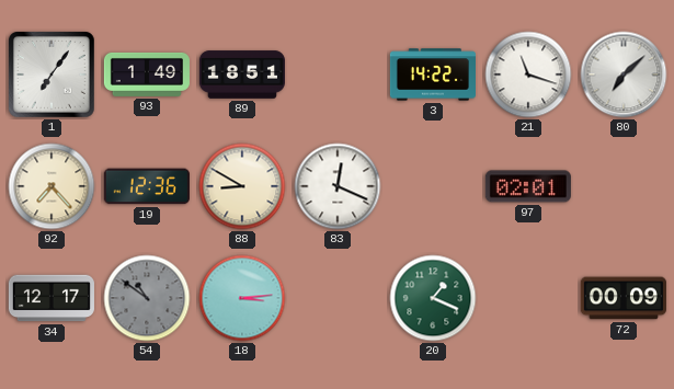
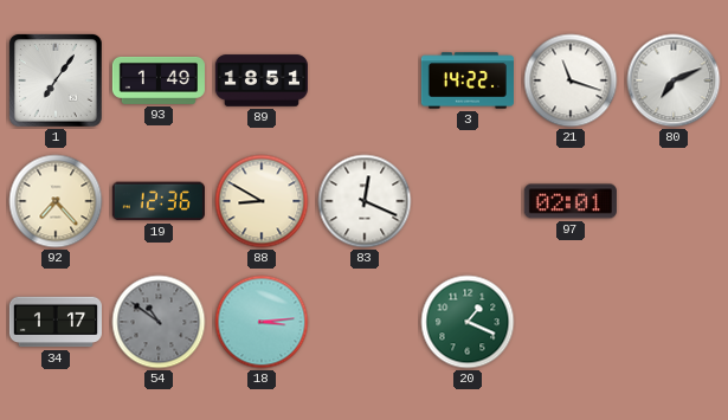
80: 7:08 -> 7:11
34: 12:17 -> 1:17
72: 00:09 -> none
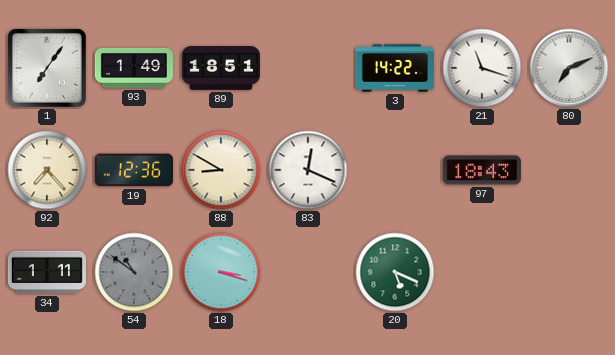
97: 02:01 -> 18:43
34: 1:17 -> 1:11
18: 3:14 -> 3:18
20: 1:19 -> 5:19
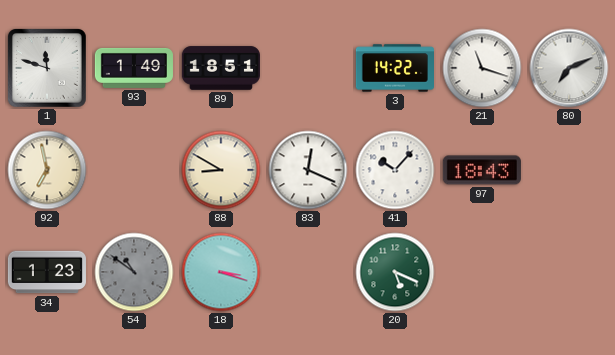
1: 7:06 -> 11:48
92: 7:23 -> 6:58
19: 12:36 -> none
41: none -> 10:07
34: 1:11 -> 1:23
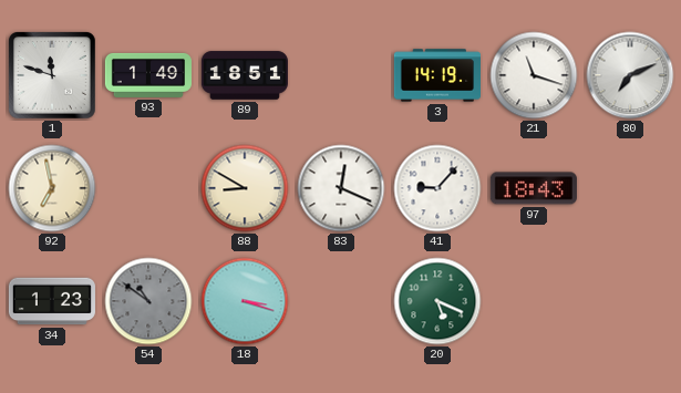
3: 14:22 -> 14:19
41: 10:07 -> 9:07
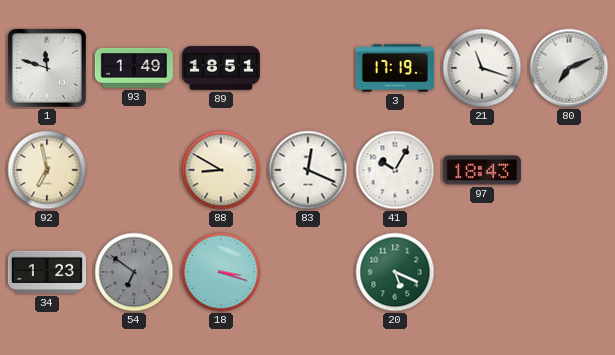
3: 14:19 -> 17:19
41: 9:07 -> 10:05
54: 10:51 -> 6:51
